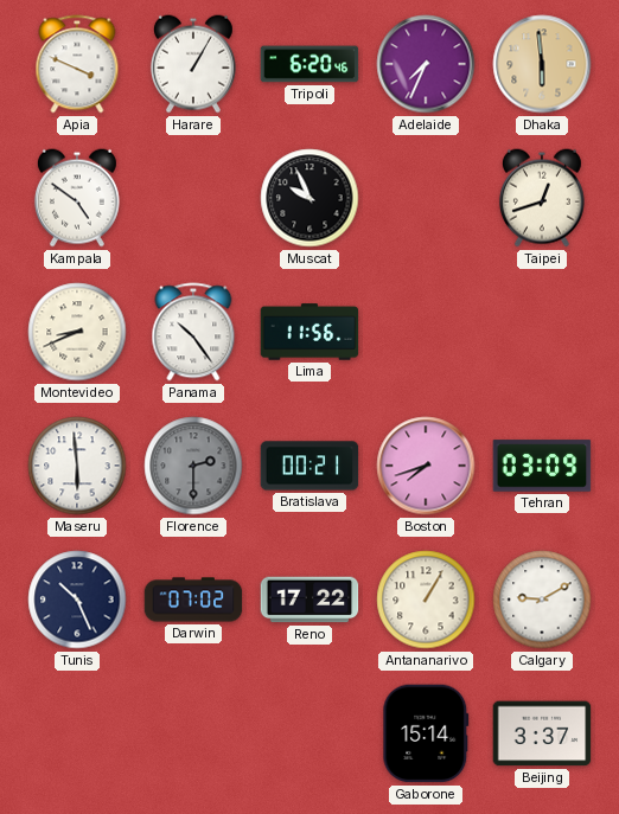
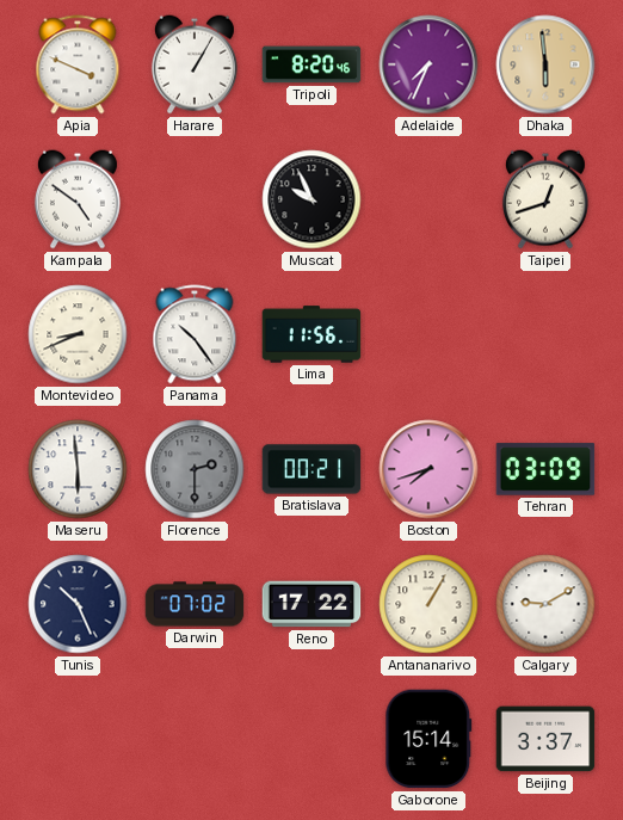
Tripoli: 6:20 -> 8:20
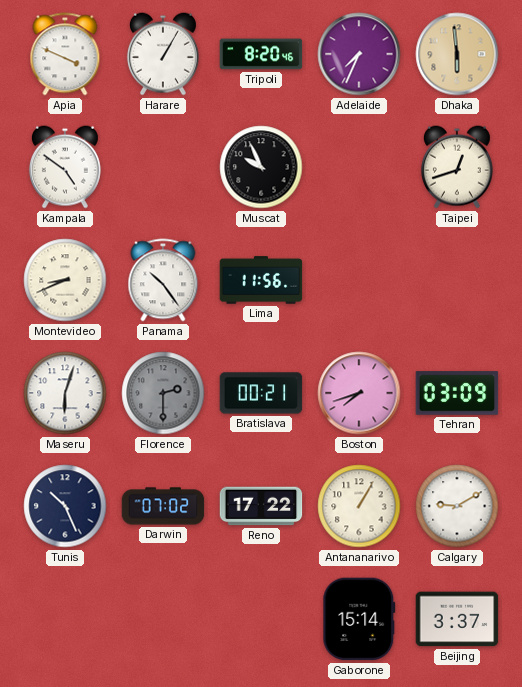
Maseru: 5:59 -> 6:03
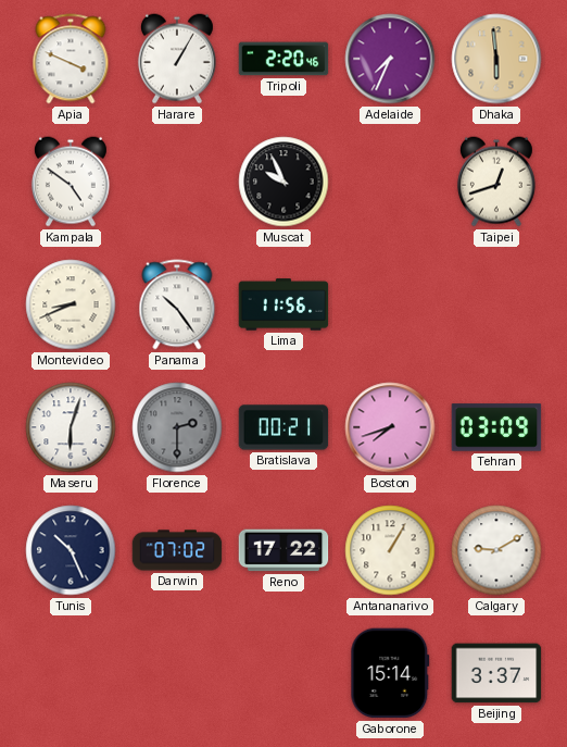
Tripoli: 8:20 -> 2:20
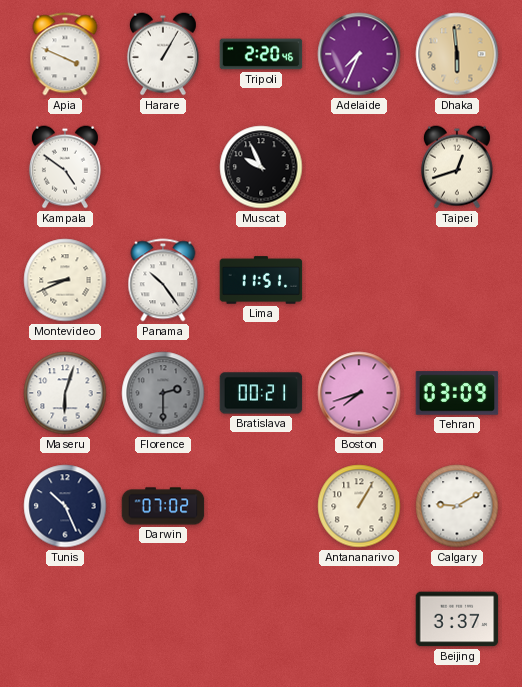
Lima: 11:56 -> 11:51
Reno: 17:22 -> none
Gaborone: 15:14 -> none
